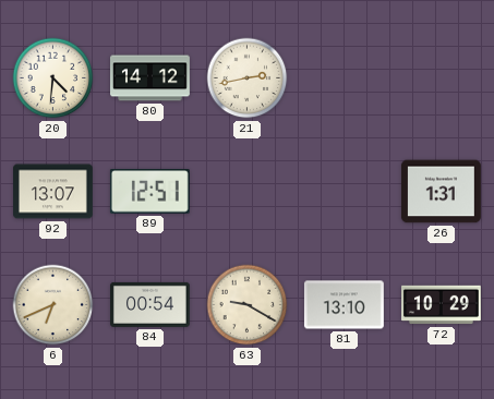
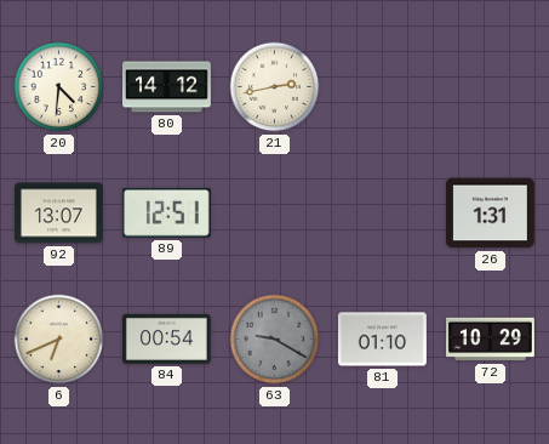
63 dial: cream -> grey
81: 13:10 -> 01:10
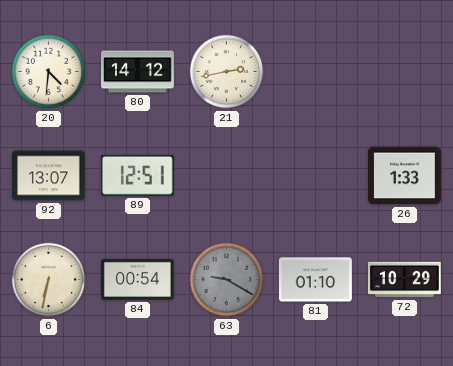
26: 1:31 -> 1:33
6: 6:41 -> 6:32
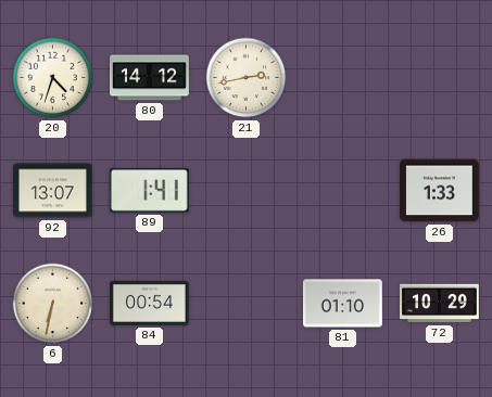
20: 4:31 -> 4:33
89: 12:51 -> 1:41
63: 9:20 -> none
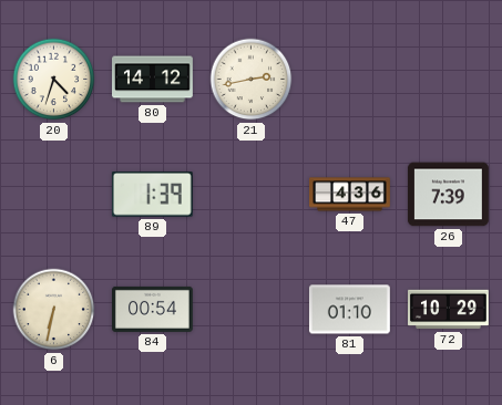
92: 13:07 -> none
89: 1:41 -> 1:39
47: none -> 4:36
26: 1:33 -> 7:39
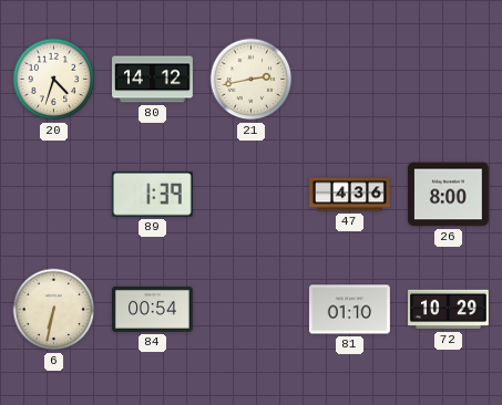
26: 7:39 -> 8:00
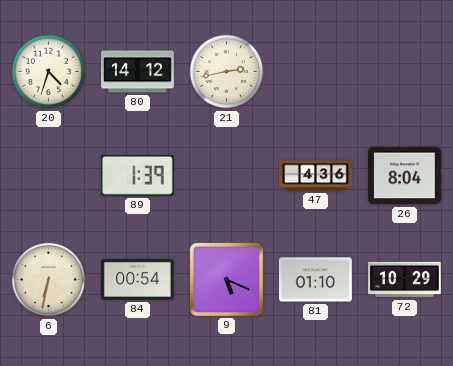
26: 8:00 -> 8:04
9: none -> 5:19
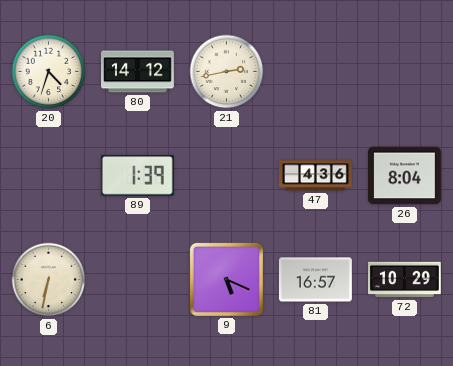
84: 00:54 -> none
81: 01:10 -> 16:57
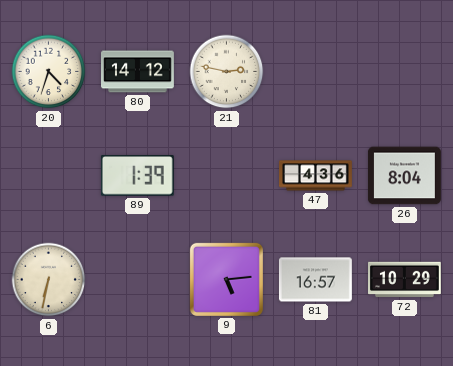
21: 2:43 -> 2:47
9: 5:19 -> 5:14
